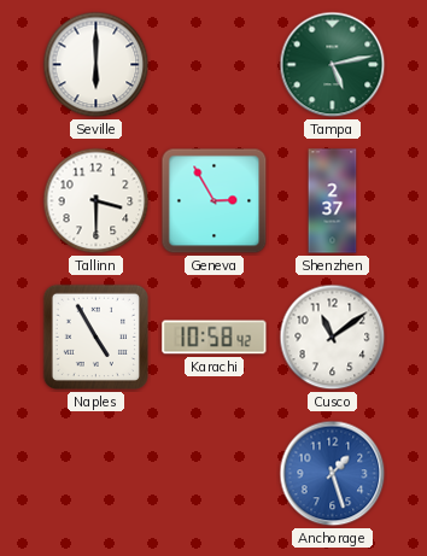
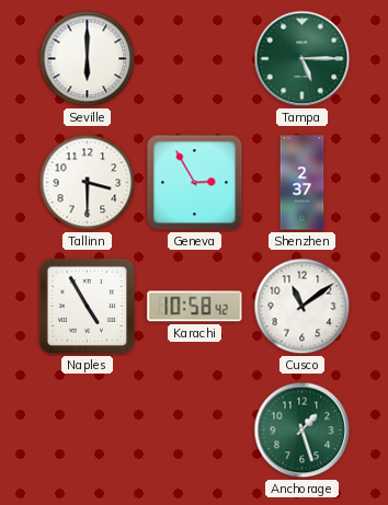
Tampa: 5:13 -> 5:15
Anchorage dial: blue -> green
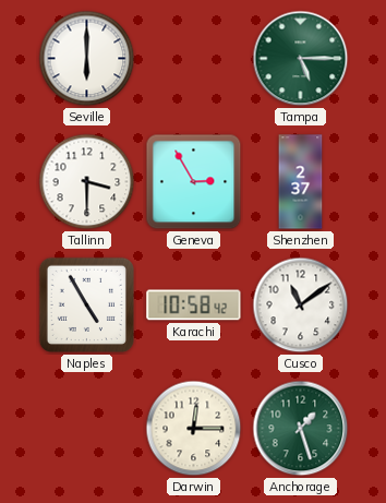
Darwin: none -> 12:15
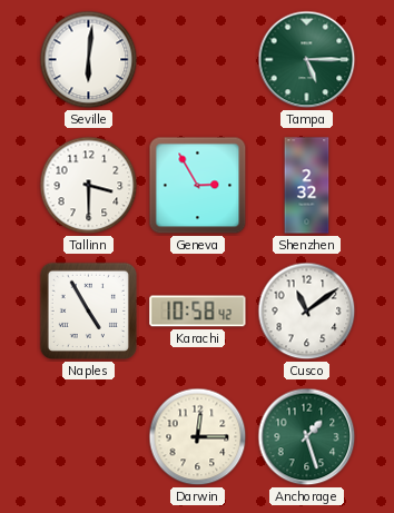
Seville: 6:00 -> 6:01
Shenzhen: 2:37 -> 2:32
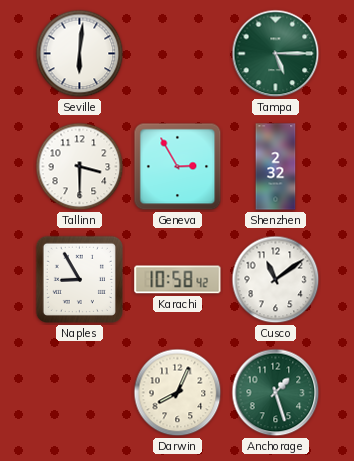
Naples: 4:55 -> 8:55
Darwin: 12:15 -> 8:04
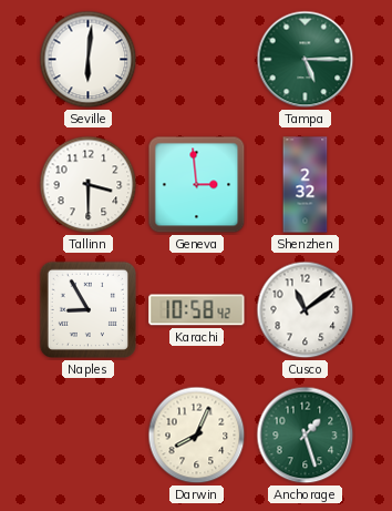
Geneva: 2:55 -> 2:59
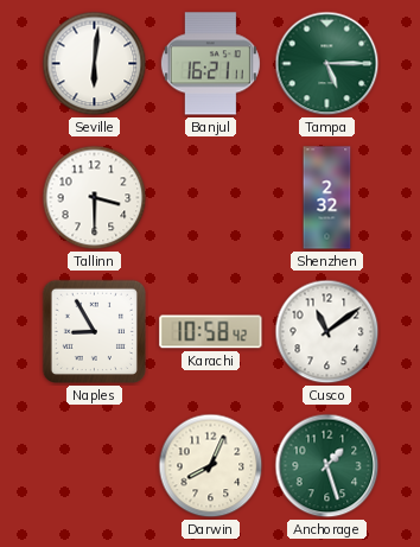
Banjul: none -> 16:21
Geneva: 2:59 -> none
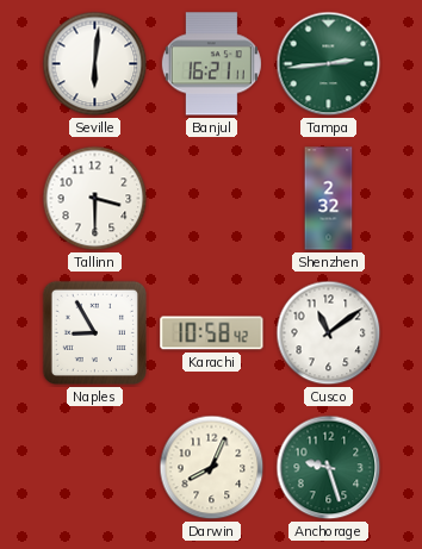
Tampa: 5:15 -> 2:44
Anchorage: 1:27 -> 9:27
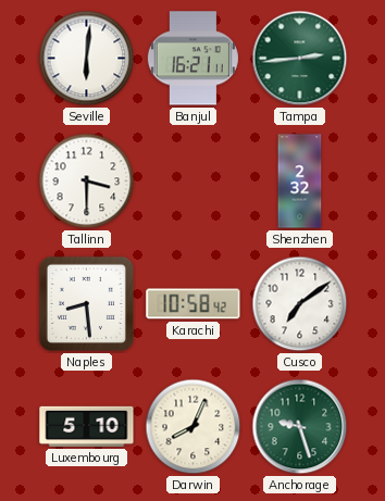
Naples: 8:55 -> 8:29
Cusco: 11:09 -> 7:09
Luxembourg: none -> 5:10
